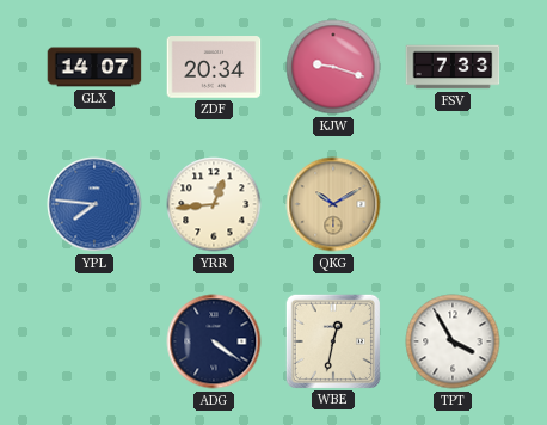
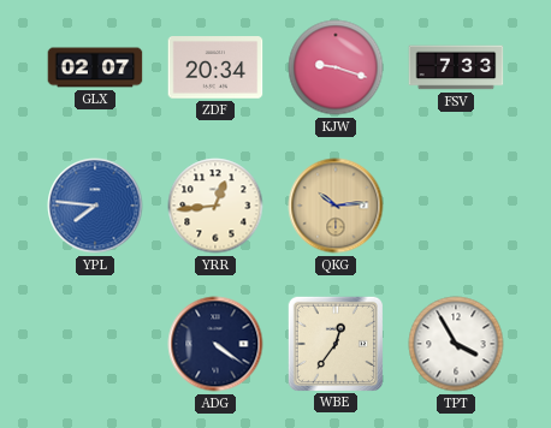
GLX: 14:07 -> 02:07
QKG: 10:10 -> 10:14
WBE: 12:32 -> 12:36
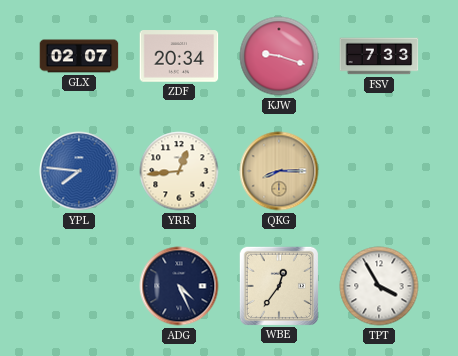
QKG: 10:14 -> 8:15
ADG: 4:21 -> 4:26
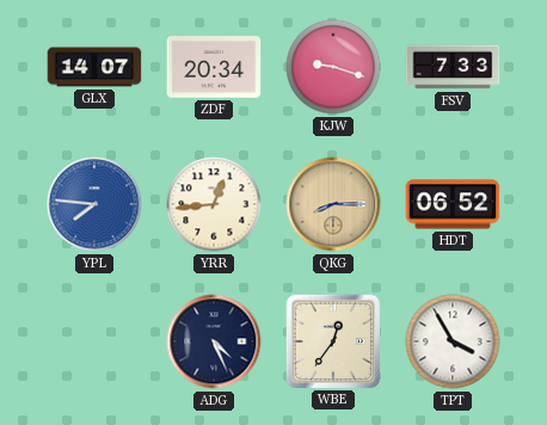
GLX: 02:07 -> 14:07
HDT: none -> 06:52
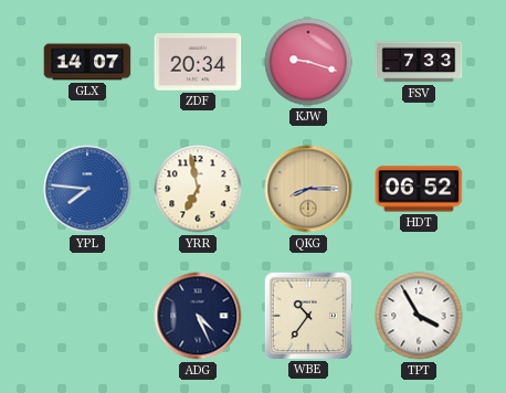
YRR: 12:44 -> 6:58
WBE: 12:36 -> 10:36
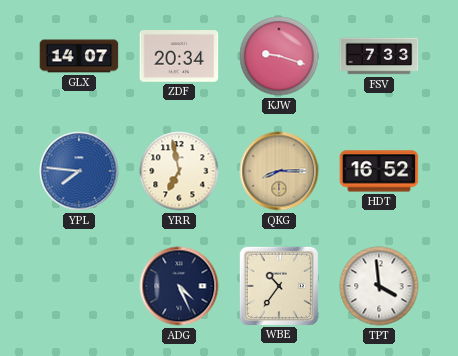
HDT: 06:52 -> 16:52
TPT: 3:55 -> 3:59
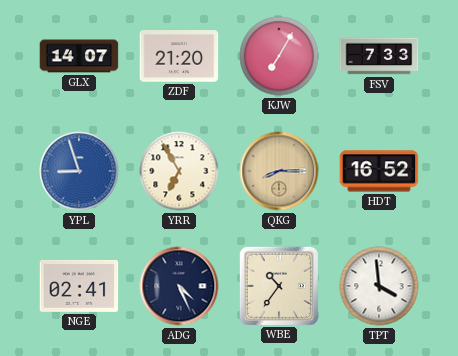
ZDF: 20:34 -> 21:20
KJW: 9:18 -> 7:05
YPL: 7:46 -> 8:57
YRR: 6:58 -> 6:55
NGE: none -> 02:41
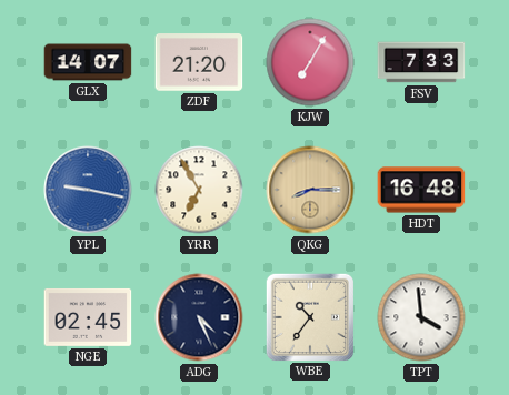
YPL: 8:57 -> 9:17
HDT: 16:52 -> 16:48
NGE: 02:41 -> 02:45
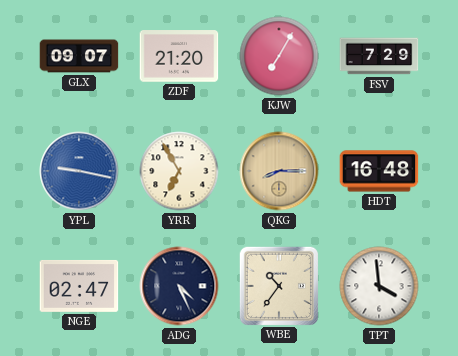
GLX: 14:07 -> 09:07
FSV: 7:33 -> 7:29
NGE: 02:45 -> 02:47
